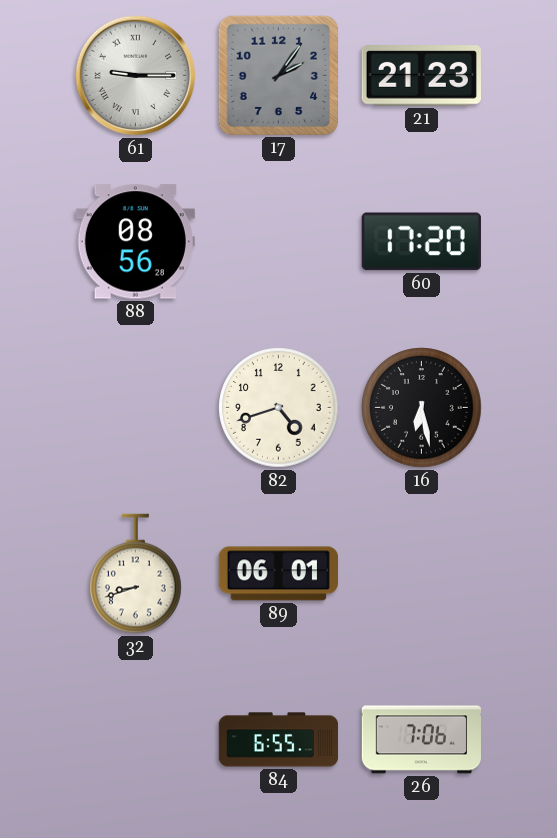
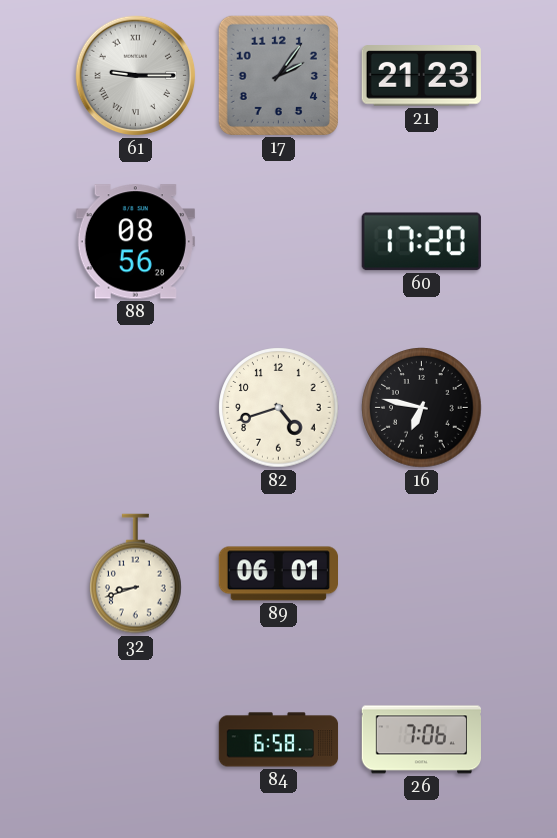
16: 6:28 -> 6:47
84: 6:55 -> 6:58
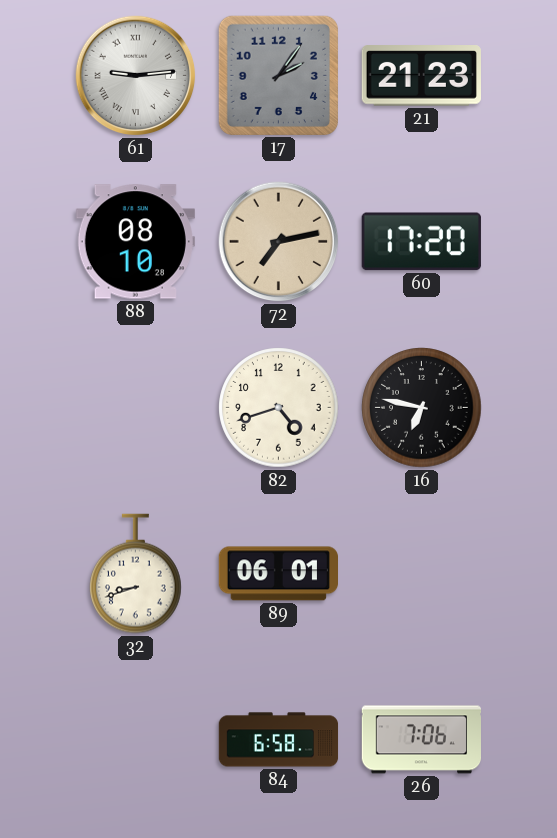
61: 9:15 -> 9:14
88: 08:56 -> 08:10
72: none -> 7:13
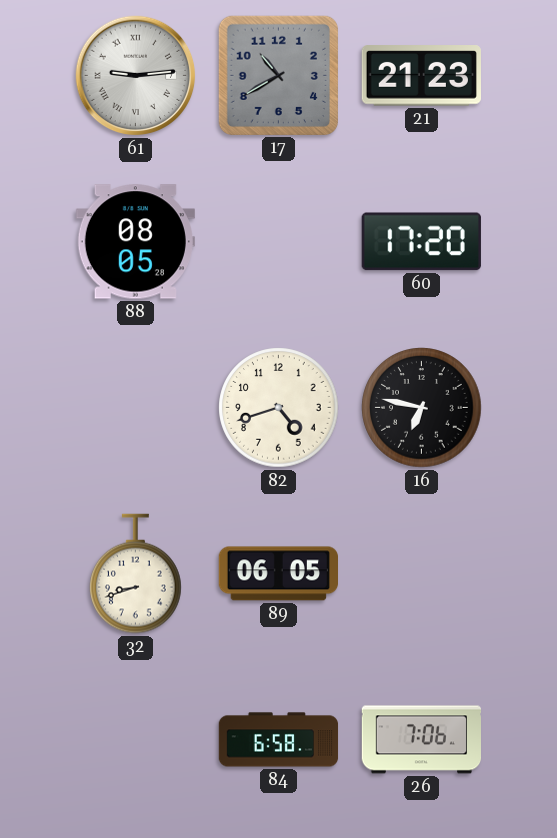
17: 2:06 -> 10:40
88: 08:10 -> 08:05
72: 7:13 -> none
89: 06:01 -> 06:05
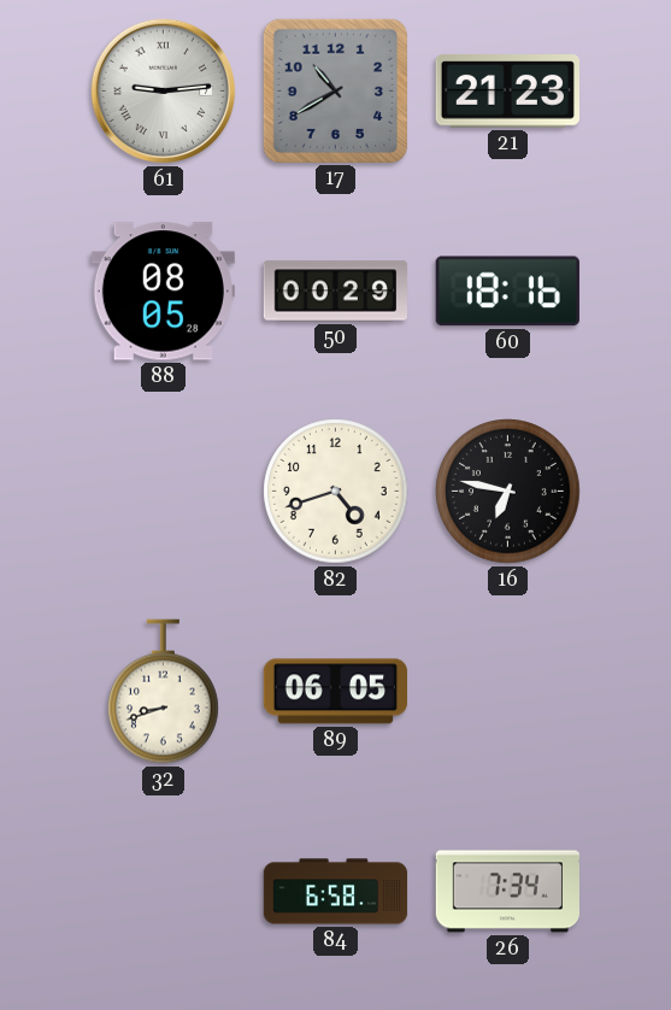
50: none -> 00:29
60: 17:20 -> 18:16
26: 7:06 -> 7:34
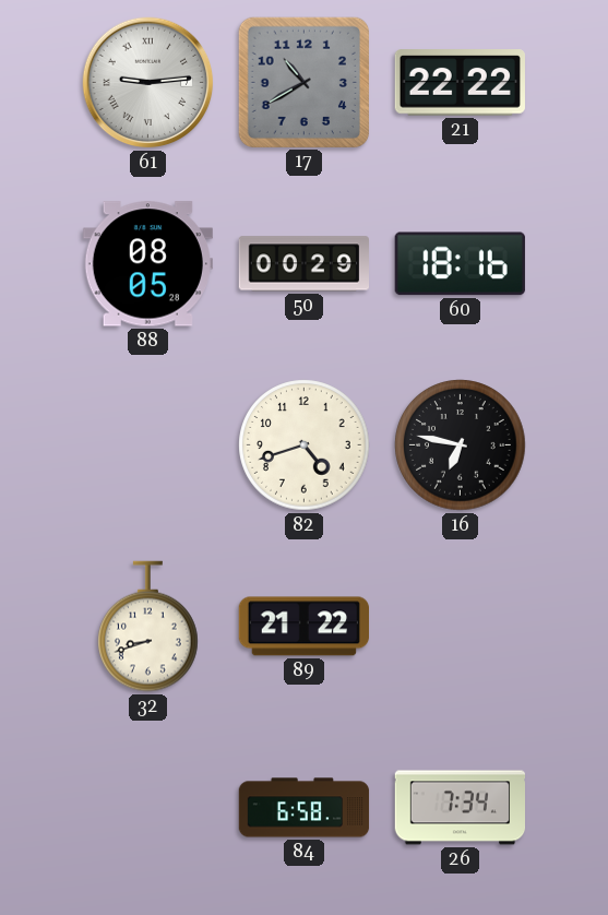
21: 21:23 -> 22:22
89: 06:05 -> 21:22
